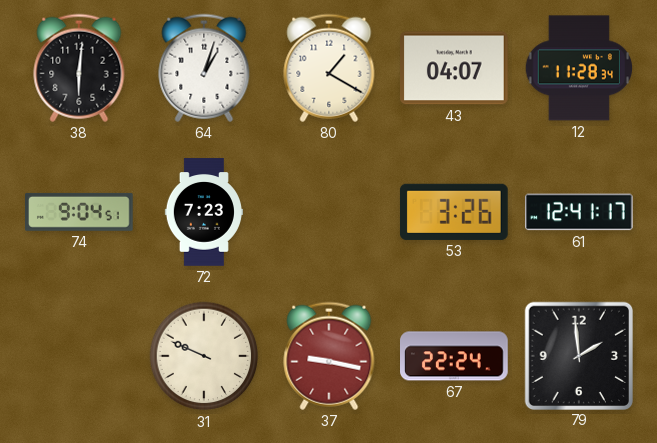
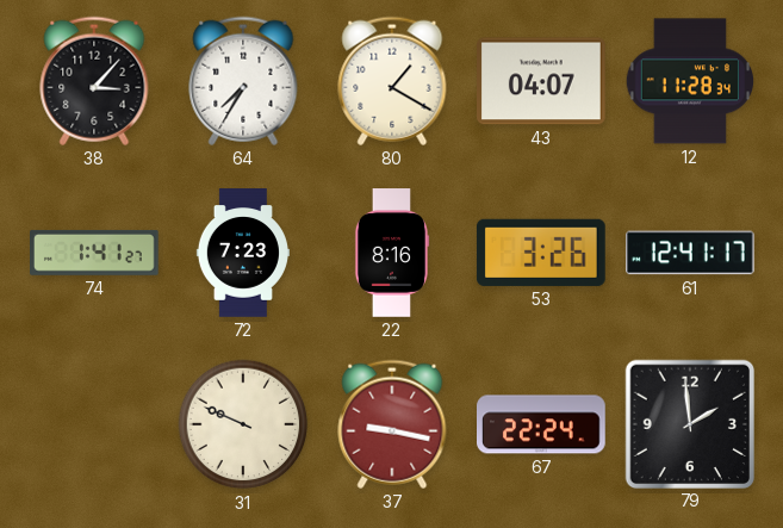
38: 6:01 -> 3:07
64: 1:03 -> 7:35
74: 9:04 -> 1:41
22: none -> 8:16
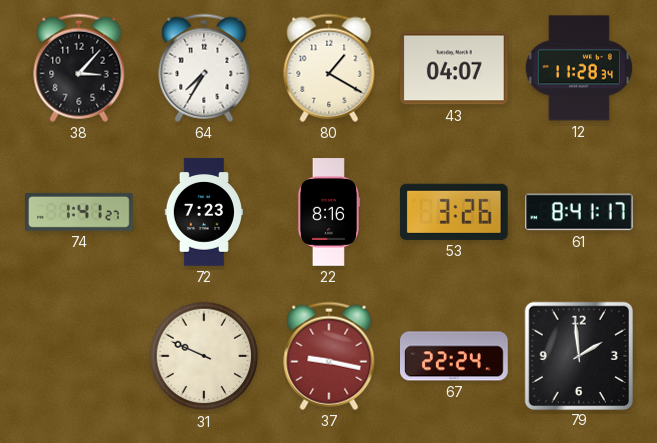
61: 12:41 -> 8:41
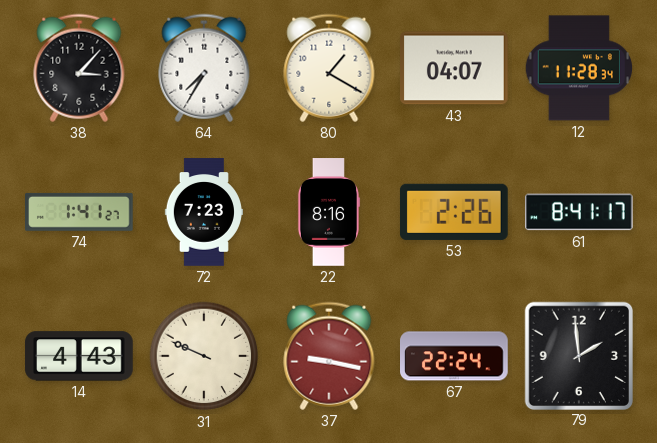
53: 3:26 -> 2:26
14: none -> 4:43
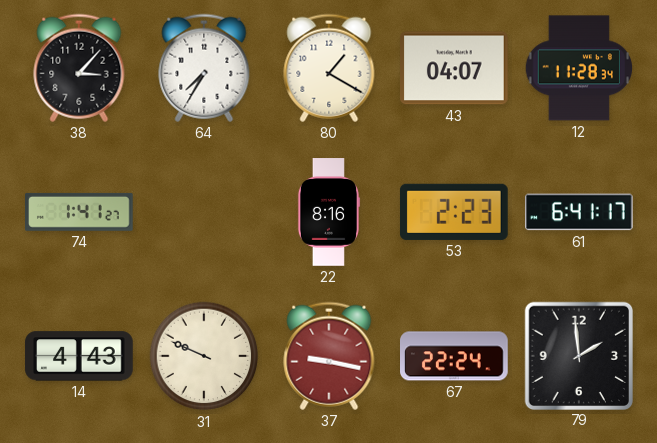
72: 7:23 -> none
53: 2:26 -> 2:23
61: 8:41 -> 6:41
